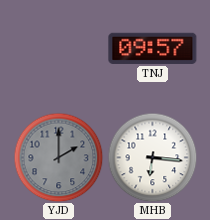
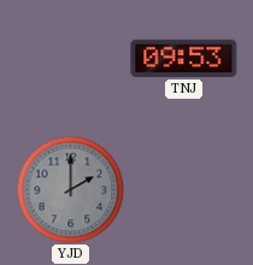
TNJ: 09:57 -> 09:53
MHB: 6:16 -> none
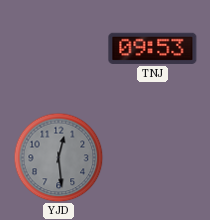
YJD: 2:00 -> 12:29
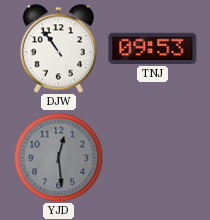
DJW: none -> 10:54
